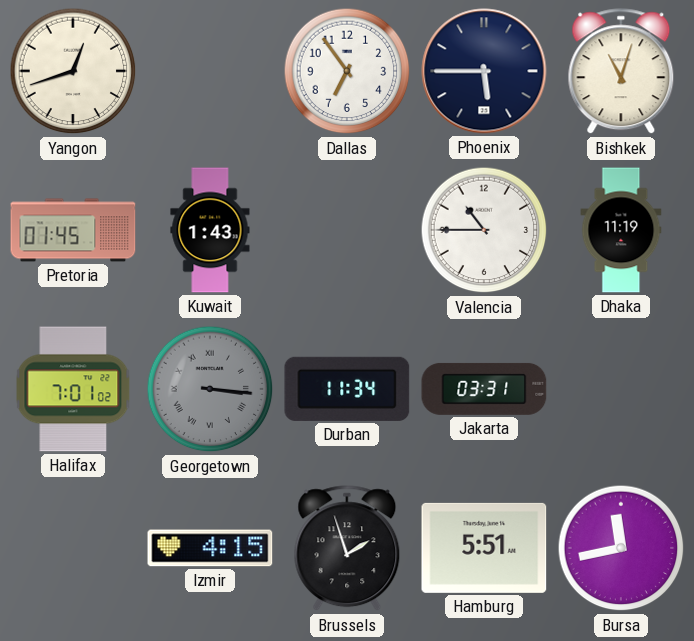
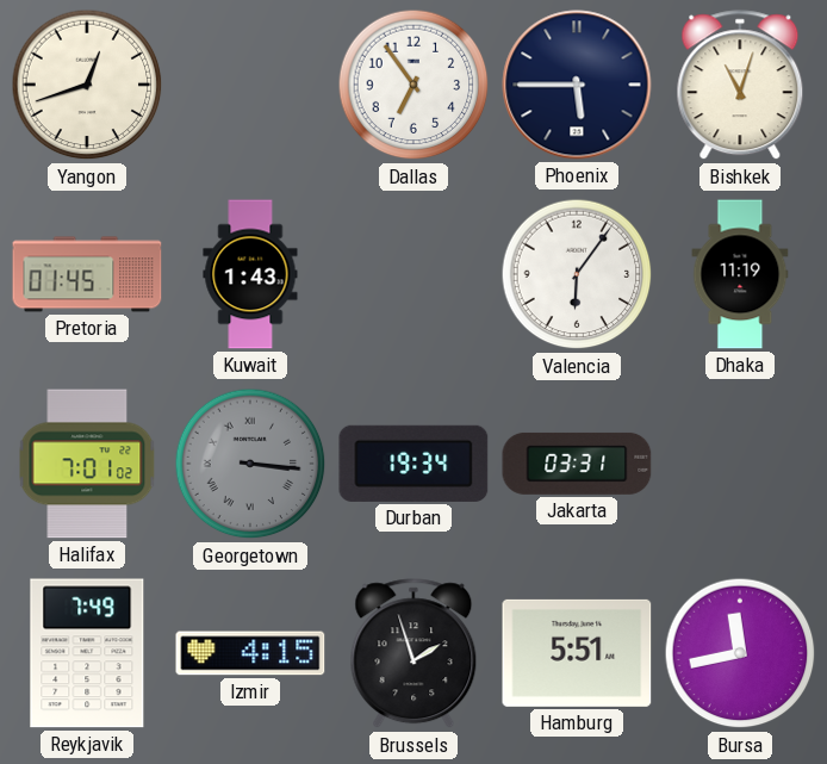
Valencia: 10:45 -> 6:06
Durban: 11:34 -> 19:34
Reykjavik: none -> 7:49
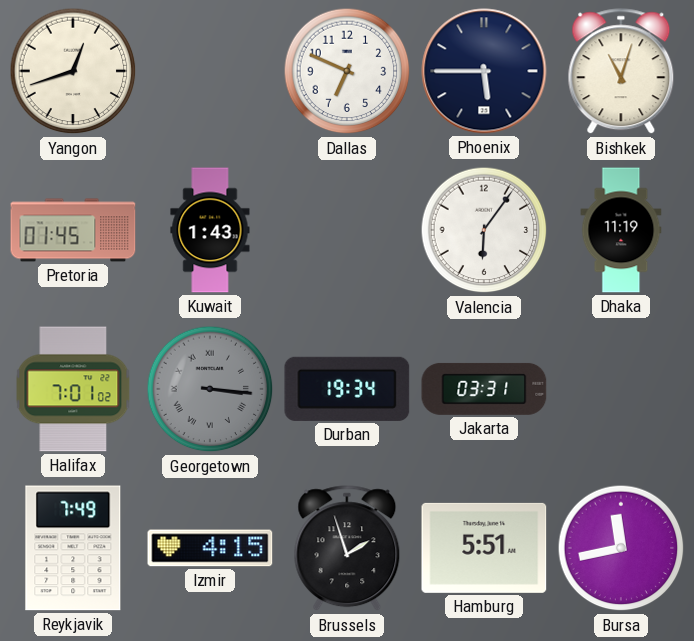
Dallas: 6:54 -> 6:49
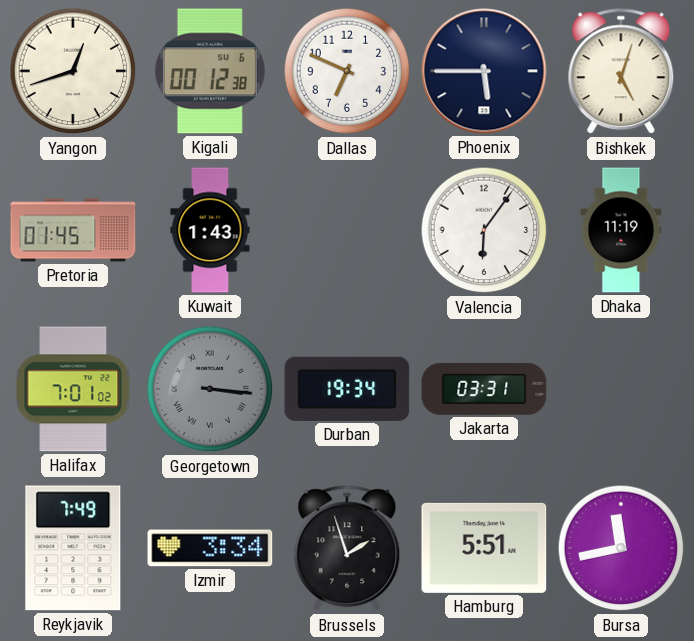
Kigali: none -> 00:12
Bishkek: 11:03 -> 5:03
Izmir: 4:15 -> 3:34
